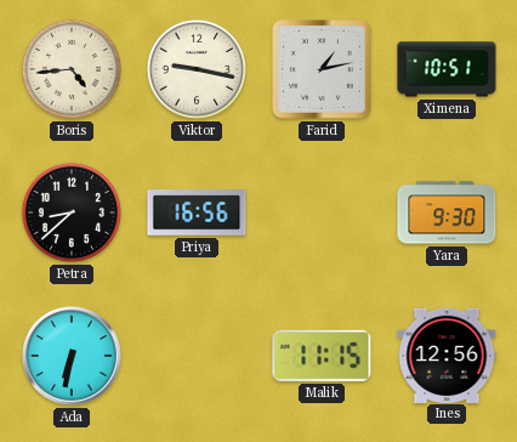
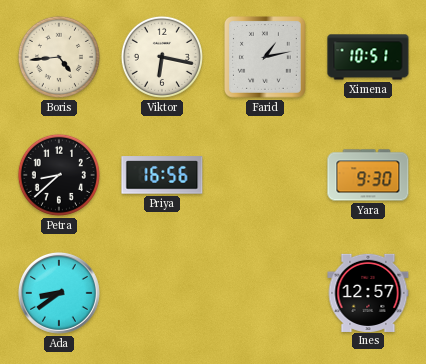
Viktor: 9:17 -> 6:17
Ada: 6:32 -> 8:39
Malik: 11:15 -> none
Ines: 12:56 -> 12:57
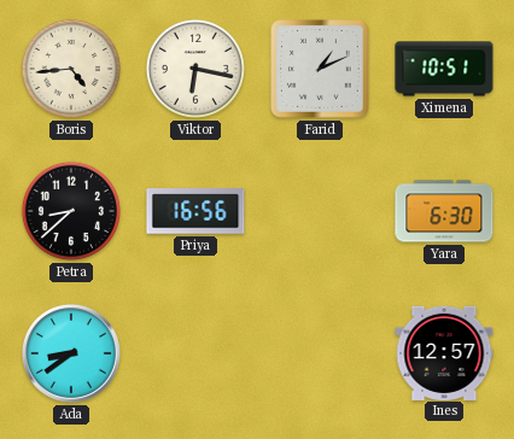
Farid: 1:13 -> 1:11
Yara: 9:30 -> 6:30
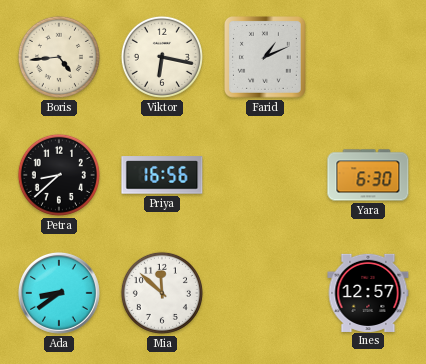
Ximena: 10:51 -> none
Mia: none -> 11:52
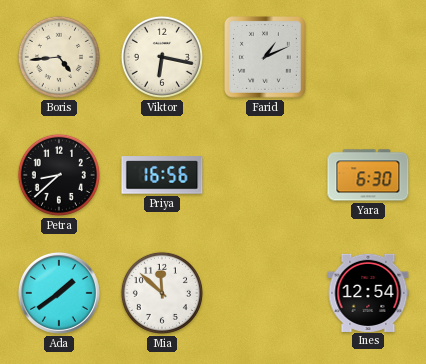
Ada: 8:39 -> 1:39
Ines: 12:57 -> 12:54
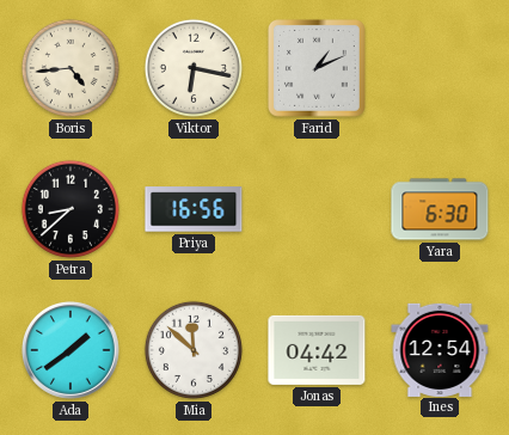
Jonas: none -> 04:42
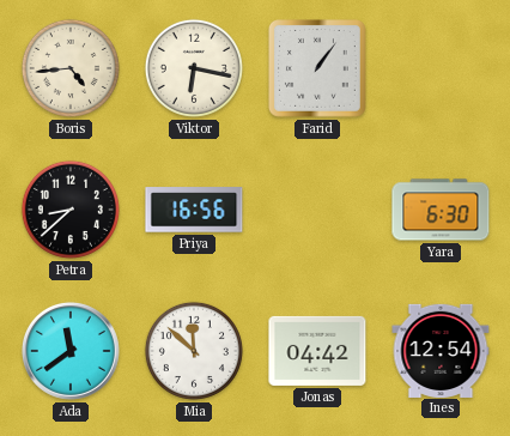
Farid: 1:11 -> 1:06
Ada: 1:39 -> 11:39
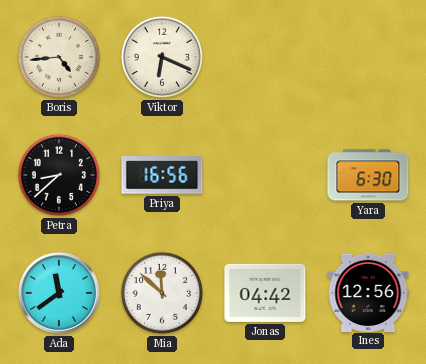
Viktor: 6:17 -> 6:19
Farid: 1:06 -> none
Ines: 12:54 -> 12:56
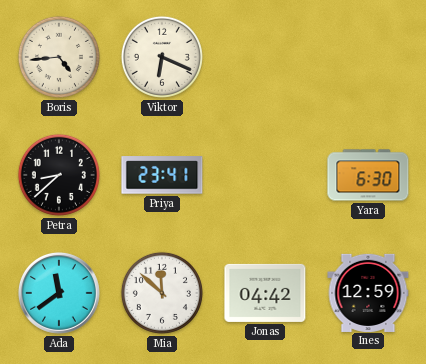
Priya: 16:56 -> 23:41
Ines: 12:56 -> 12:59
